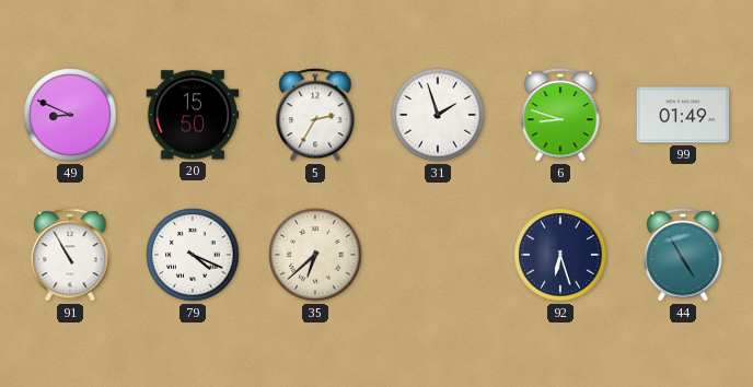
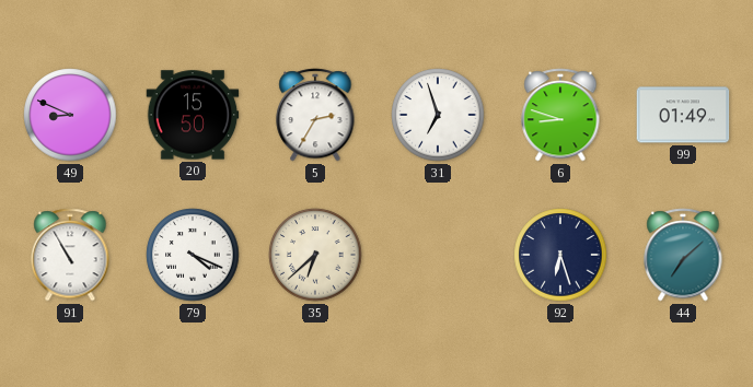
31: 1:57 -> 6:57
44: 4:55 -> 7:08
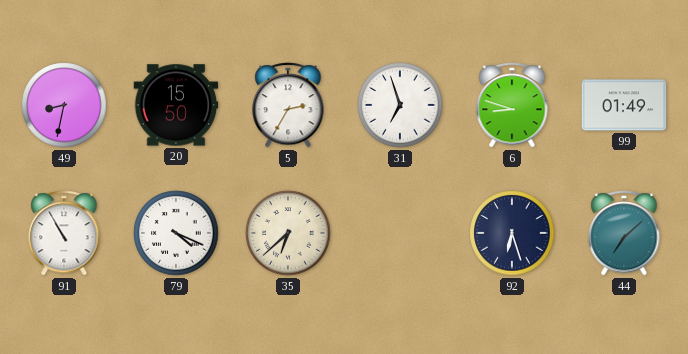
49: 8:49 -> 8:32
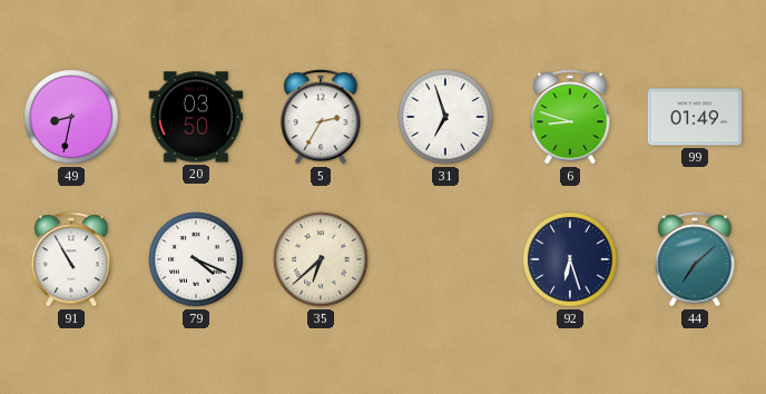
20: 15:50 -> 03:50
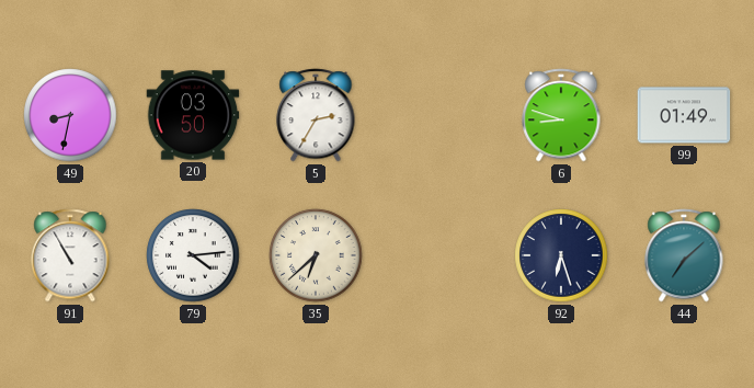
31: 6:57 -> none
79: 4:19 -> 4:14
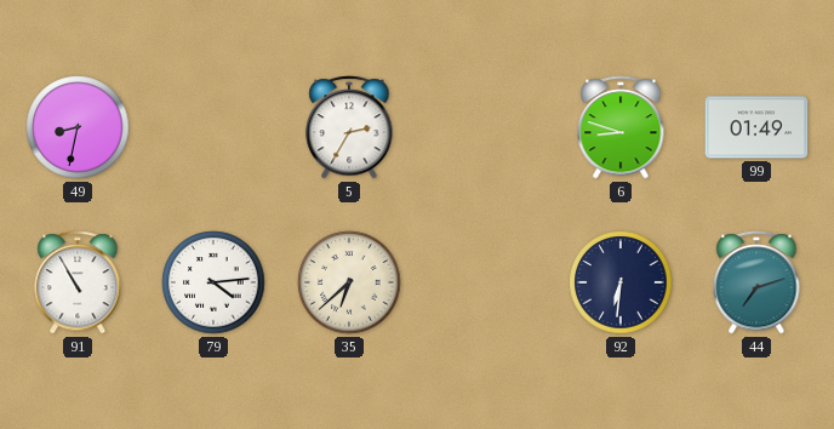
20: 03:50 -> none
92: 6:27 -> 6:31
44: 7:08 -> 7:12
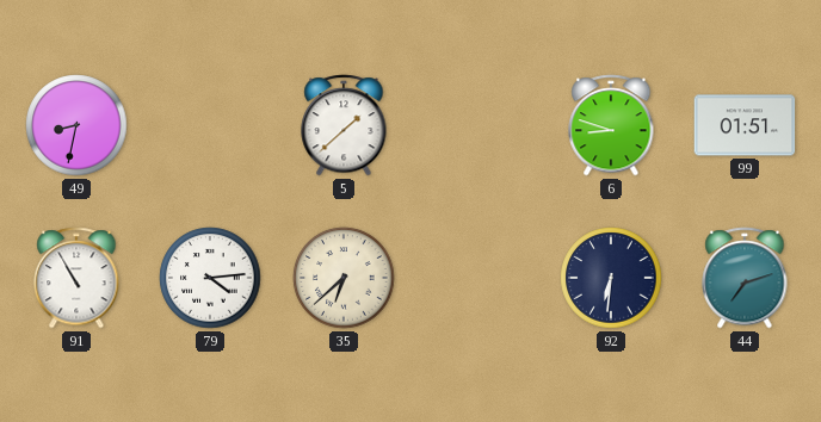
5: 2:35 -> 1:38
99: 01:49 -> 01:51
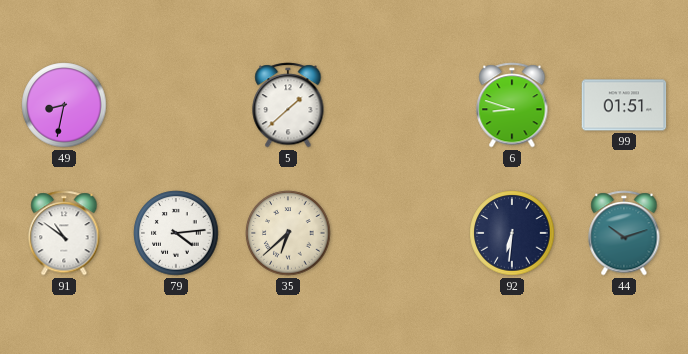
91: 10:55 -> 10:51
44: 7:12 -> 10:12
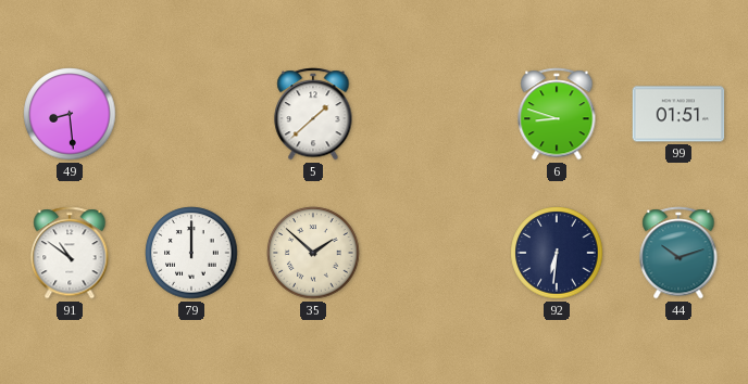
49: 8:32 -> 8:29
79: 4:14 -> 12:00
35: 6:38 -> 1:52
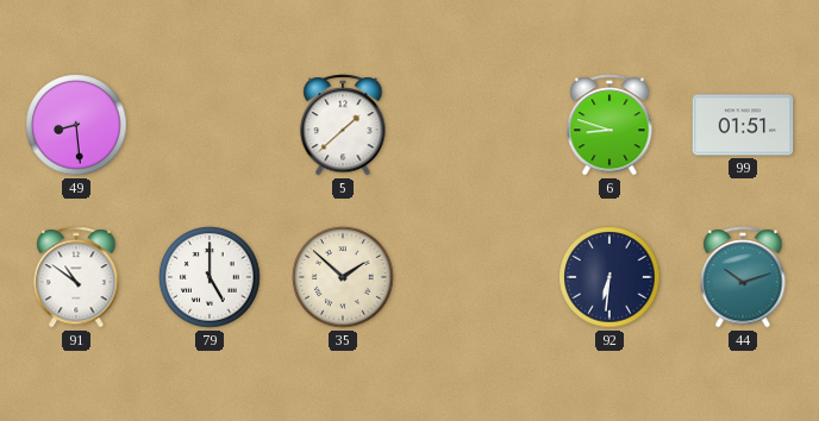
79: 12:00 -> 5:00
